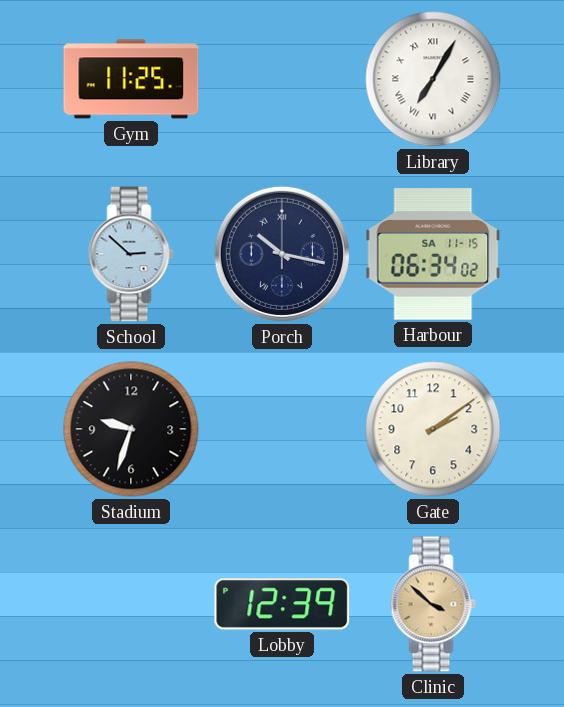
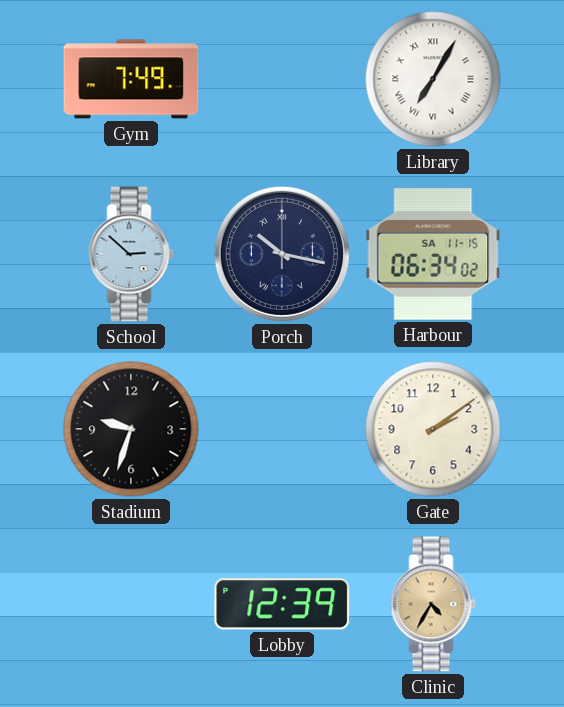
Gym: 11:25 -> 7:49
Clinic: 3:52 -> 4:35
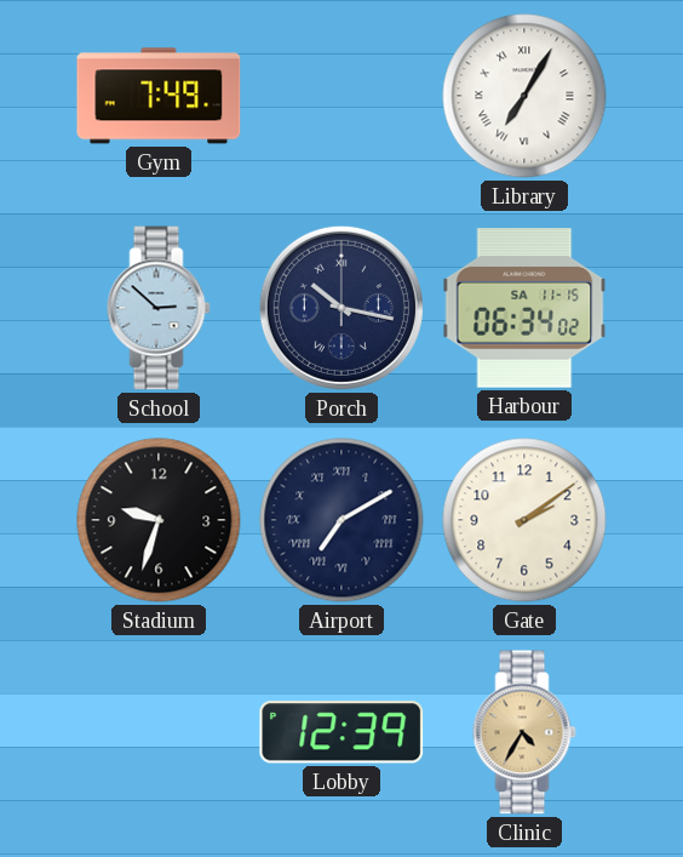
Airport: none -> 7:10
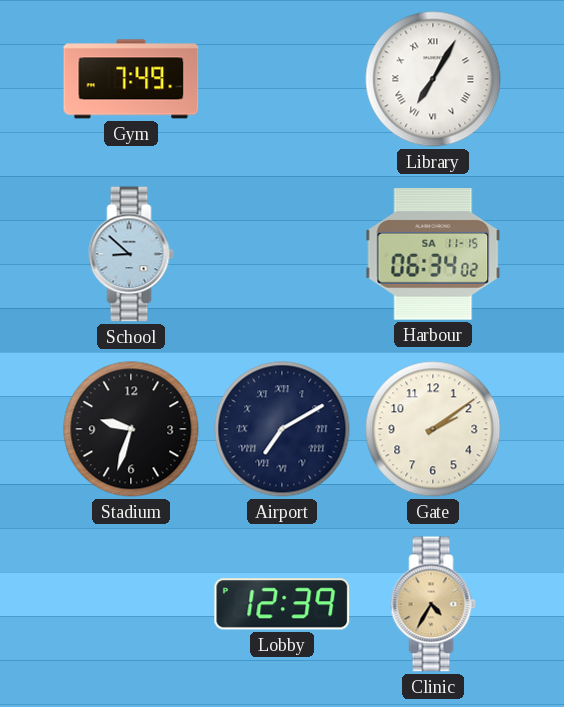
School: 2:52 -> 8:52
Porch: 10:17 -> none
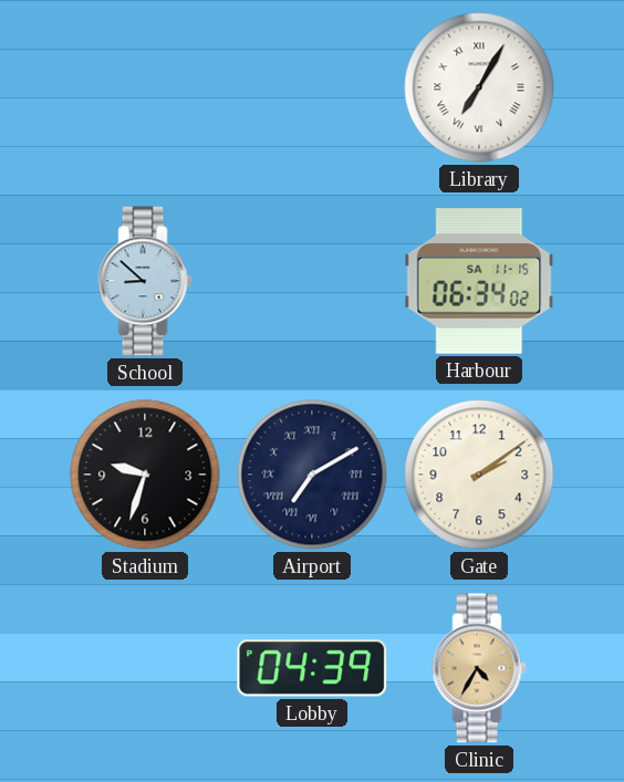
Gym: 7:49 -> none
Lobby: 12:39 -> 04:39
